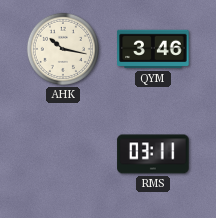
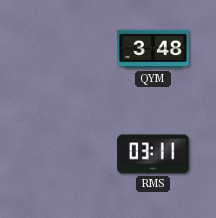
AHK: 10:17 -> none
QYM: 3:46 -> 3:48
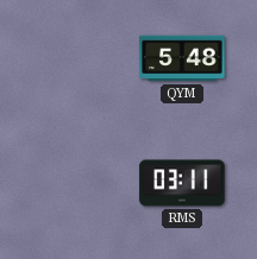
QYM: 3:48 -> 5:48
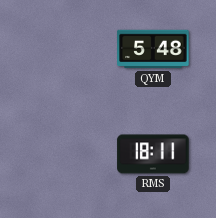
RMS: 03:11 -> 18:11
